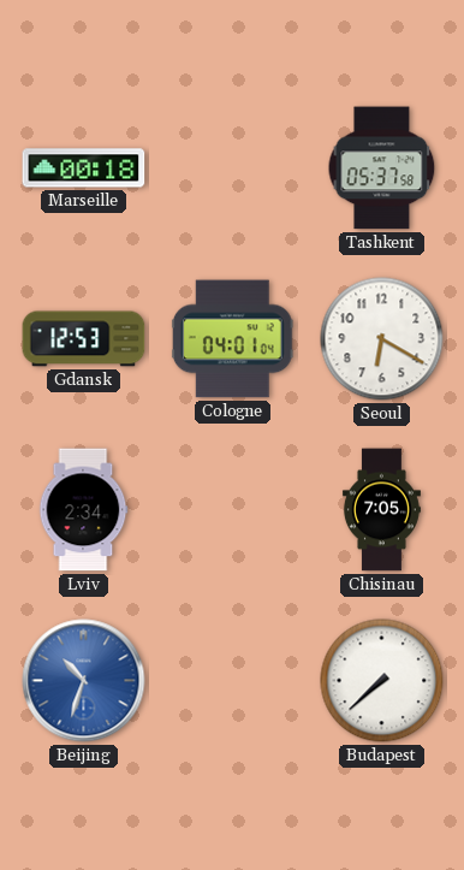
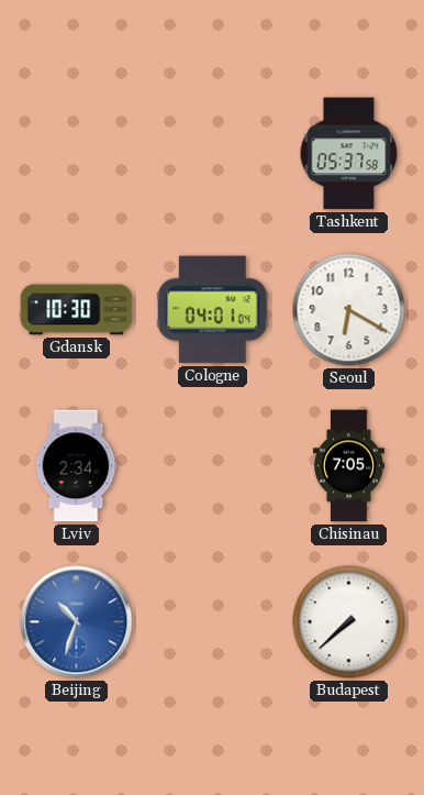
Marseille: 00:18 -> none
Gdansk: 12:53 -> 10:30
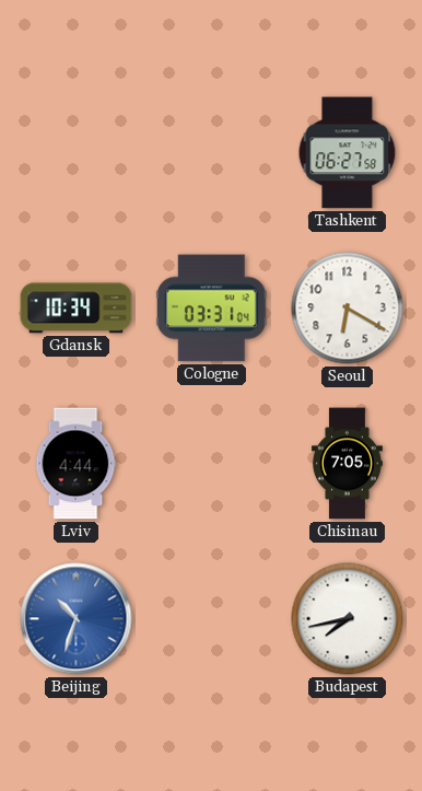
Tashkent: 05:37 -> 06:27
Gdansk: 10:30 -> 10:34
Cologne: 04:01 -> 03:31
Lviv: 2:34 -> 4:44
Budapest: 7:38 -> 7:43
